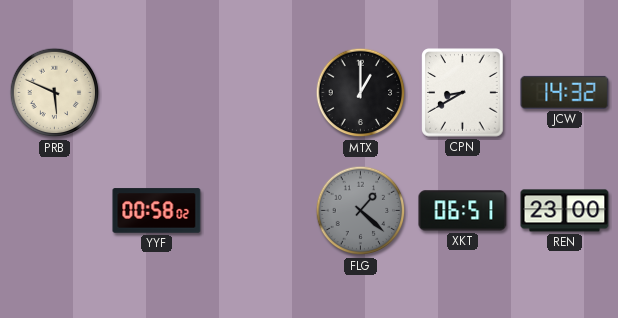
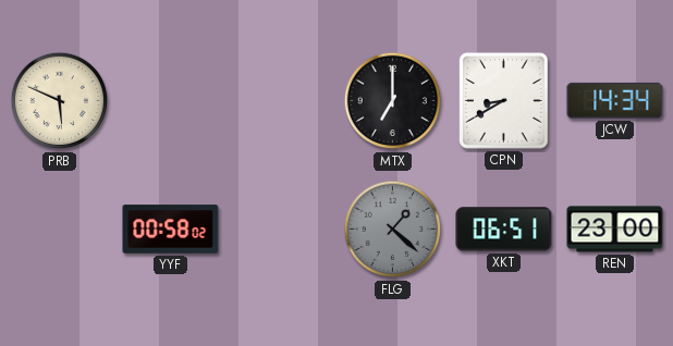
MTX: 1:00 -> 7:00
JCW: 14:32 -> 14:34
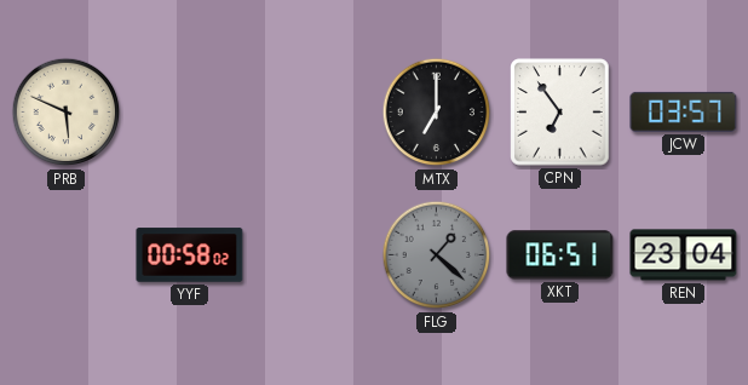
CPN: 8:40 -> 6:54
JCW: 14:34 -> 03:57
REN: 23:00 -> 23:04
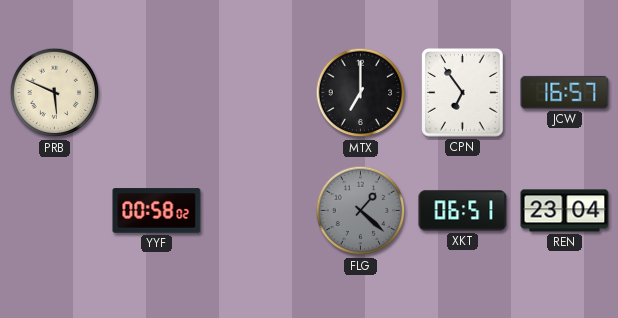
JCW: 03:57 -> 16:57
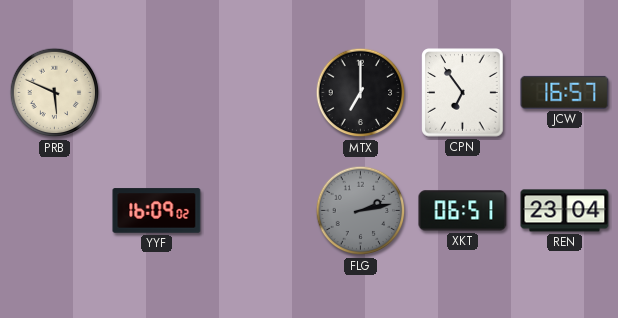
YYF: 00:58 -> 16:09
FLG: 1:22 -> 2:13
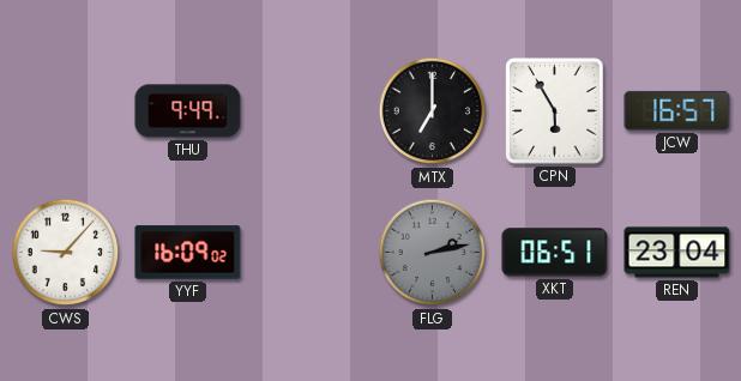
PRB: 5:49 -> none
THU: none -> 9:49
CPN: 6:54 -> 5:55
CWS: none -> 9:07
